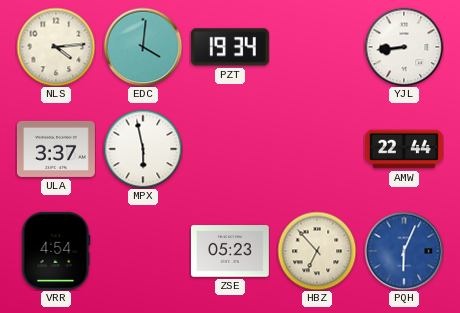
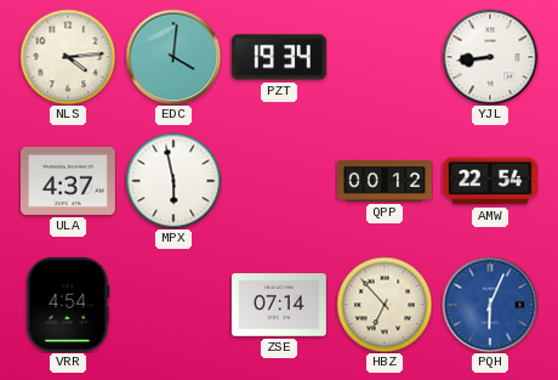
ULA: 3:37 -> 4:37
QPP: none -> 00:12
AMW: 22:44 -> 22:54
ZSE: 05:23 -> 07:14
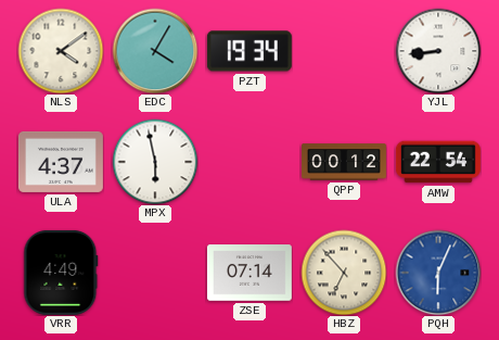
NLS: 4:14 -> 4:09
EDC: 4:01 -> 4:05
VRR: 4:54 -> 4:49
